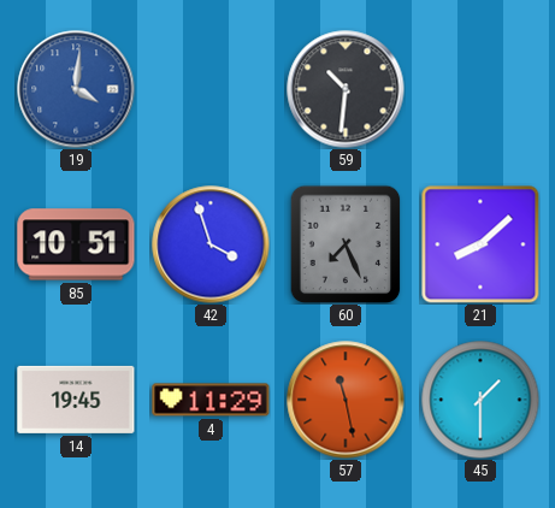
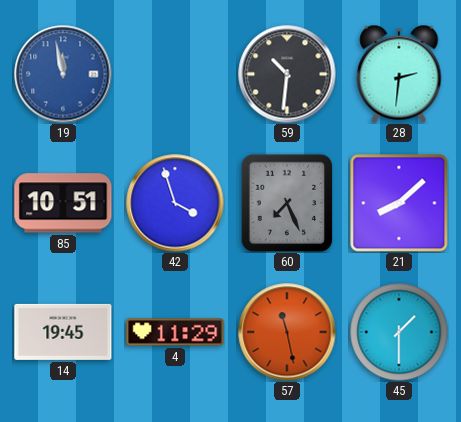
19: 4:01 -> 11:58
28: none -> 2:31
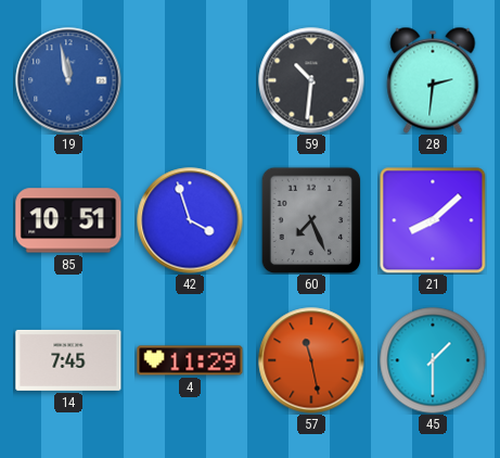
14: 19:45 -> 7:45
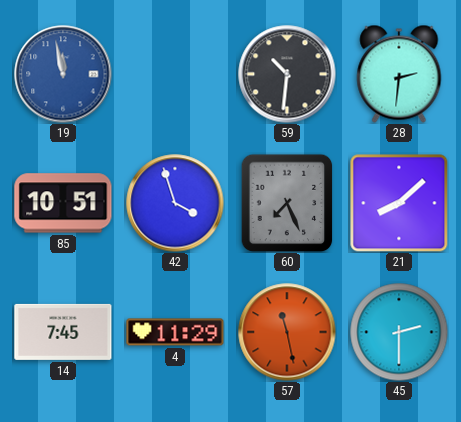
45: 1:30 -> 2:30
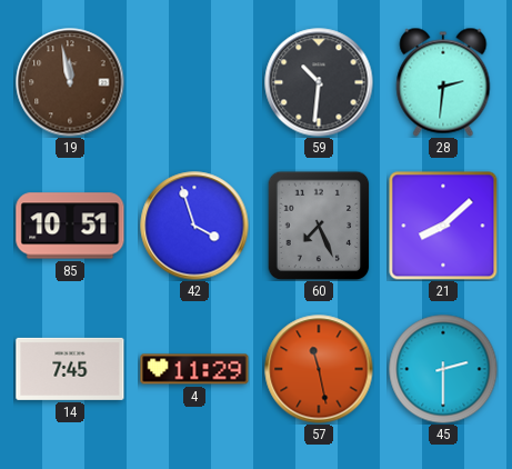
19 dial: blue -> brown
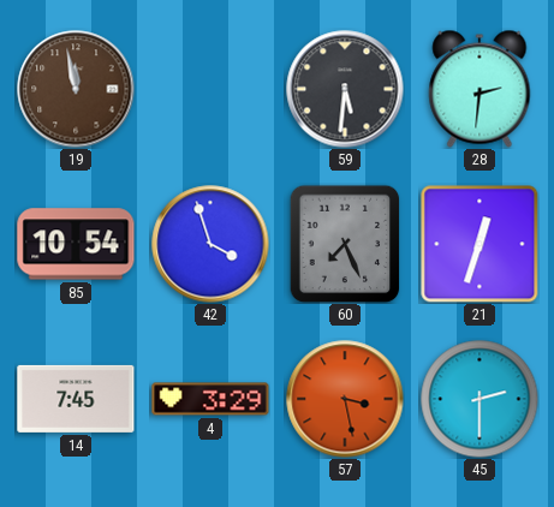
59: 10:31 -> 5:31
85: 10:51 -> 10:54
21: 8:08 -> 12:33
4: 11:29 -> 3:29
57: 11:28 -> 3:28
